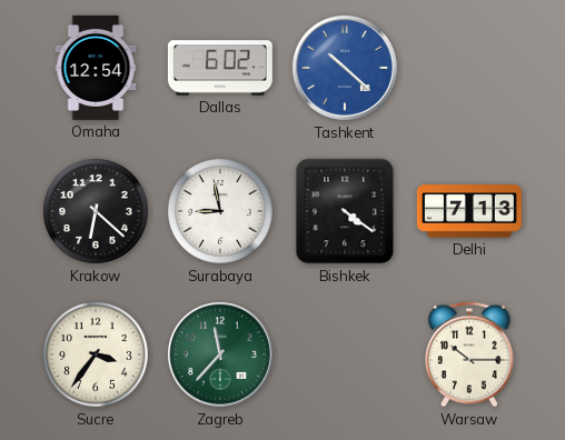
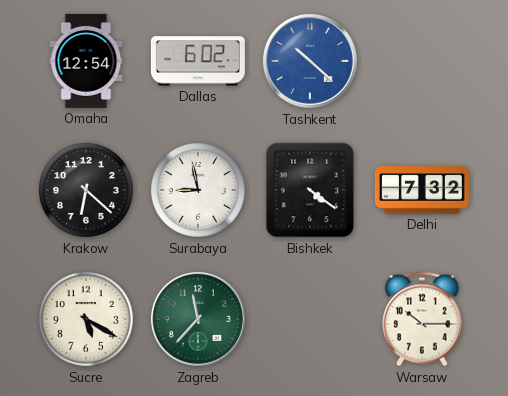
Delhi: 7:13 -> 7:32
Sucre: 3:36 -> 5:20
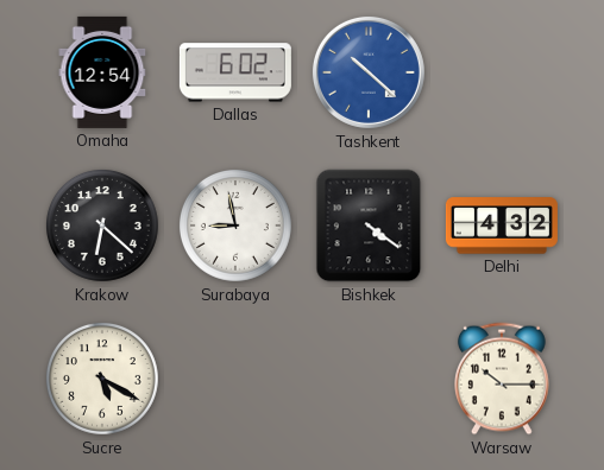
Delhi: 7:32 -> 4:32
Zagreb: 11:37 -> none
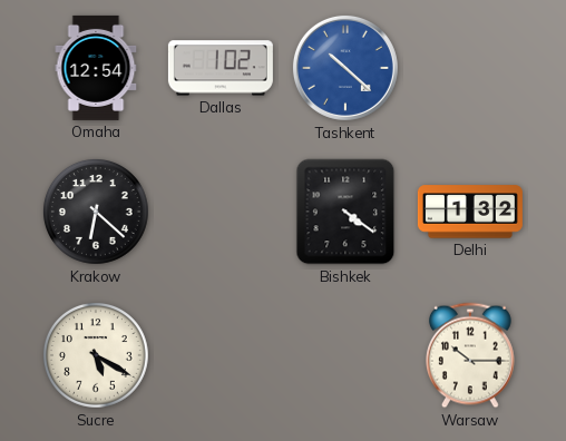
Dallas: 6:02 -> 1:02
Surabaya: 8:58 -> none
Delhi: 4:32 -> 1:32
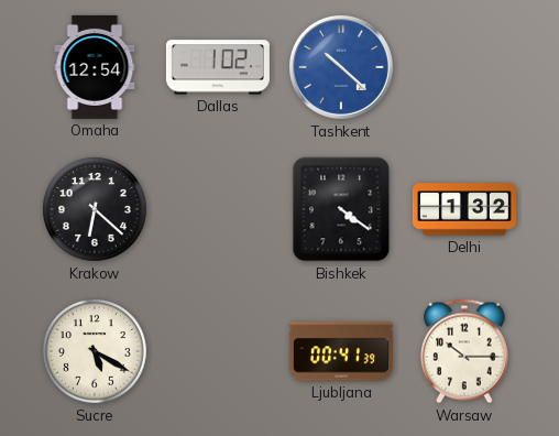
Ljubljana: none -> 00:41
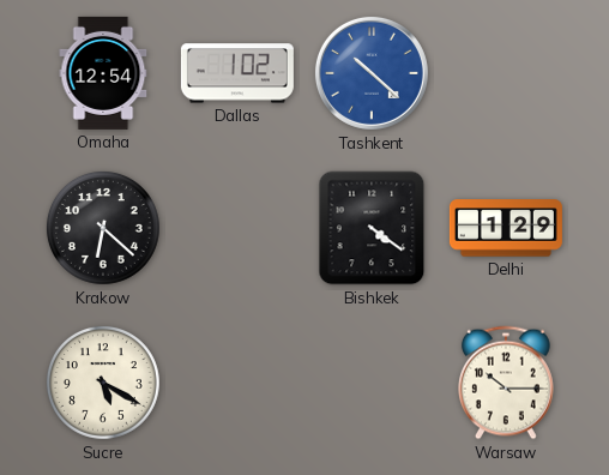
Delhi: 1:32 -> 1:29
Ljubljana: 00:41 -> none
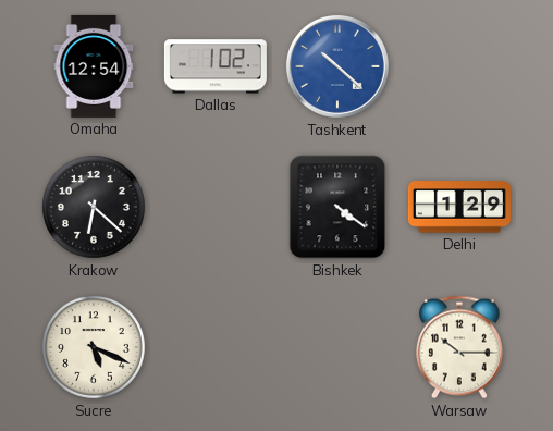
Sucre: 5:20 -> 5:19
